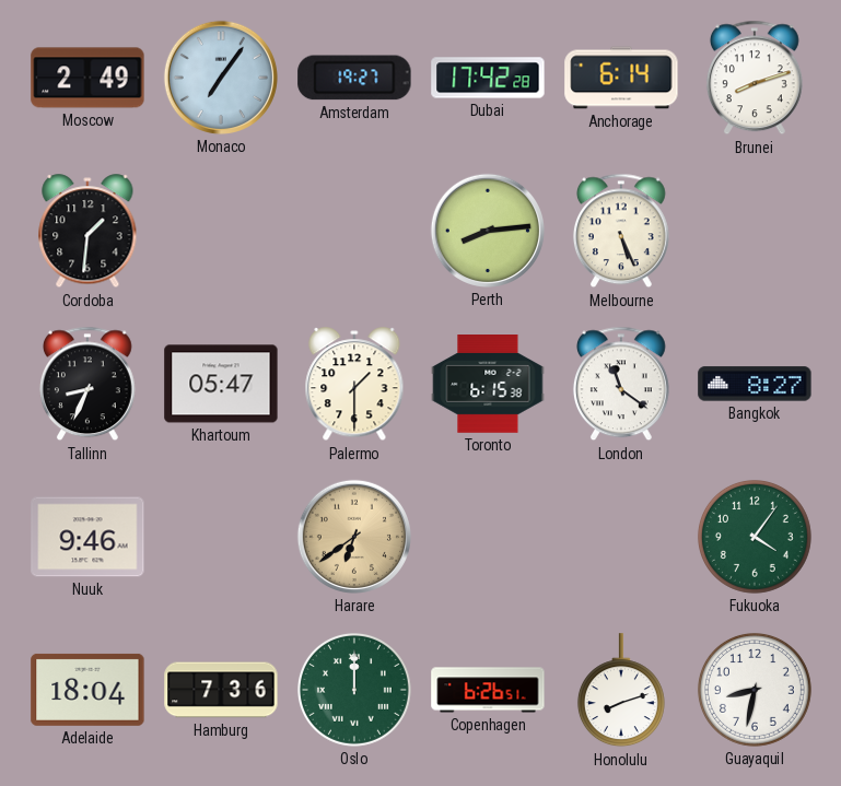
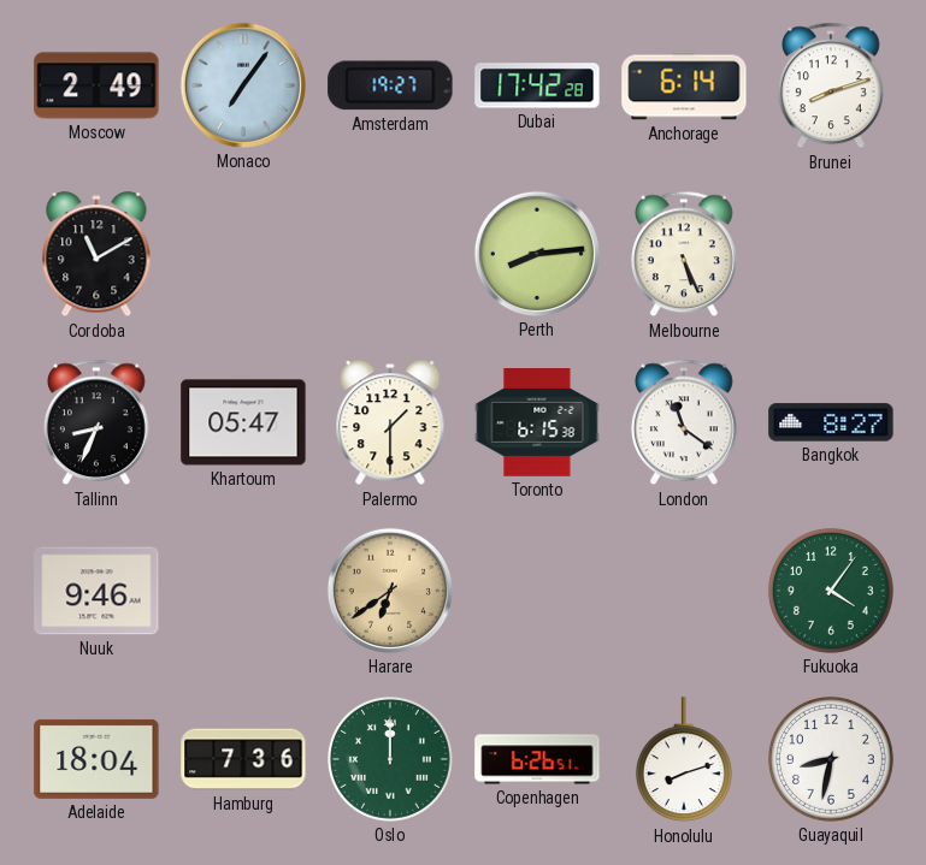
Cordoba: 1:31 -> 11:10
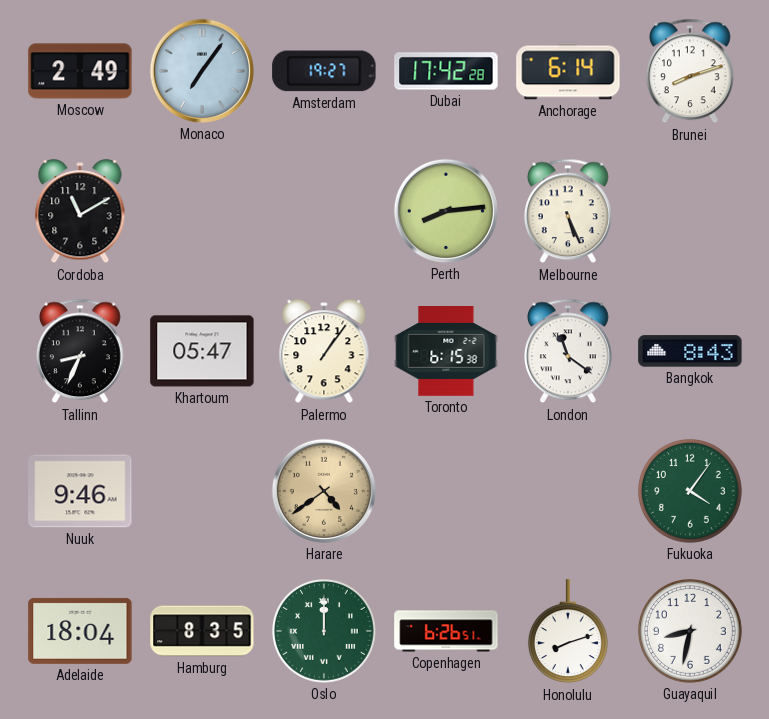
Palermo: 1:30 -> 1:06
Bangkok: 8:27 -> 8:43
Harare: 6:39 -> 4:39
Hamburg: 7:36 -> 8:35
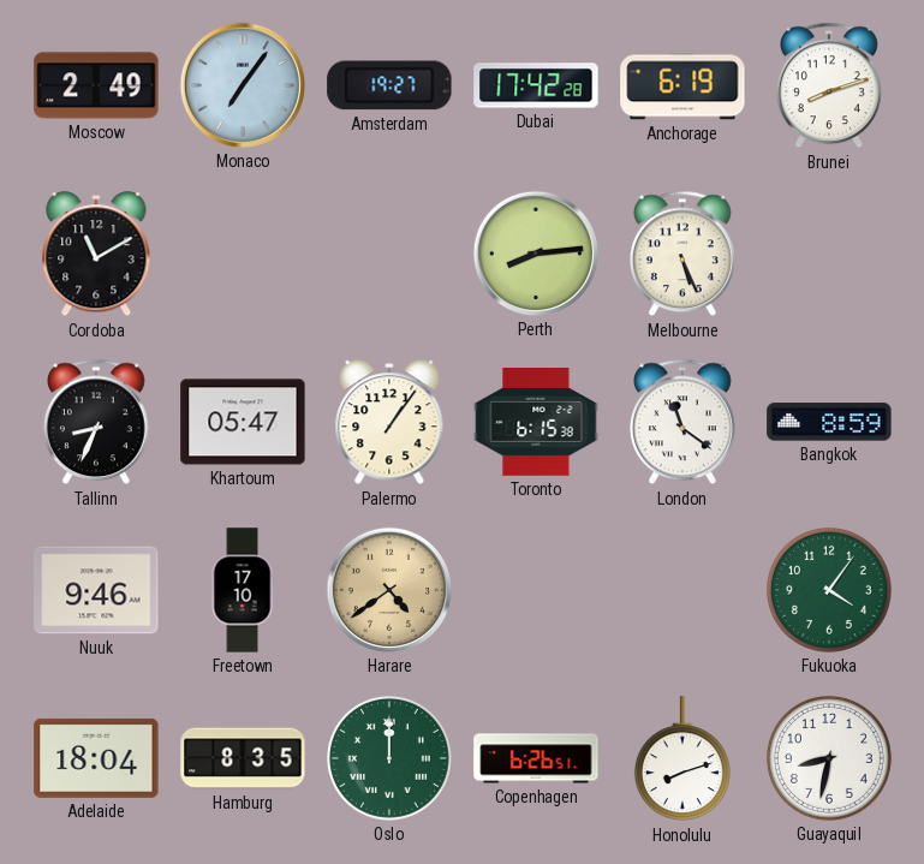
Anchorage: 6:14 -> 6:19
Bangkok: 8:43 -> 8:59
Freetown: none -> 17:10
